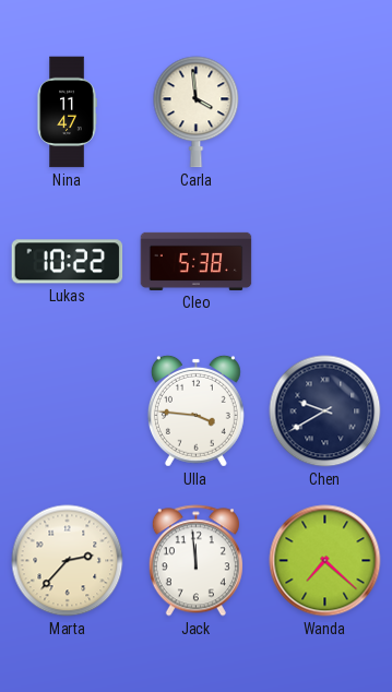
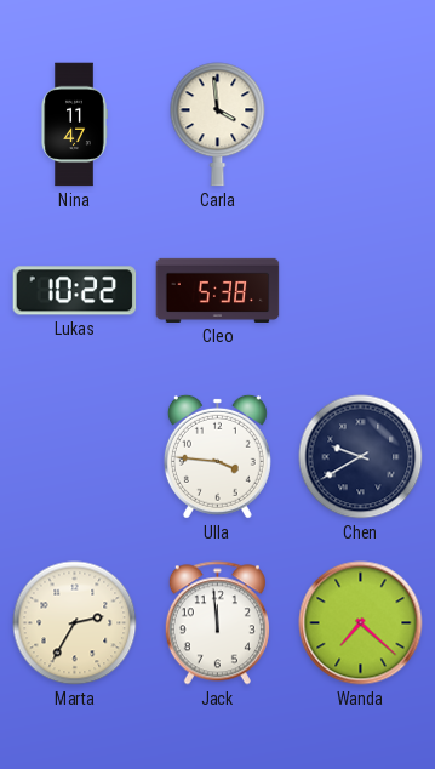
Marta: 2:37 -> 2:35
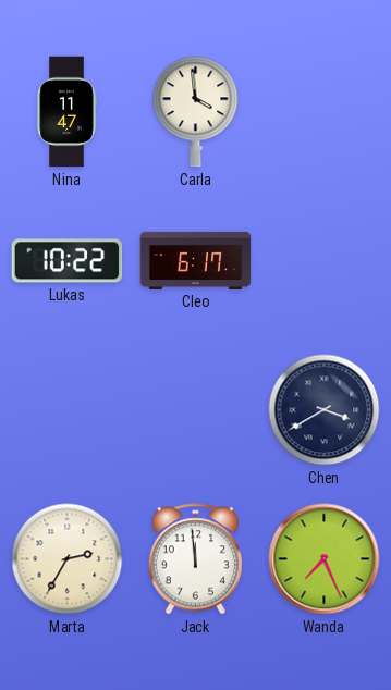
Cleo: 5:38 -> 6:17
Ulla: 3:46 -> none
Chen: 9:40 -> 3:40
Wanda: 7:22 -> 7:26
